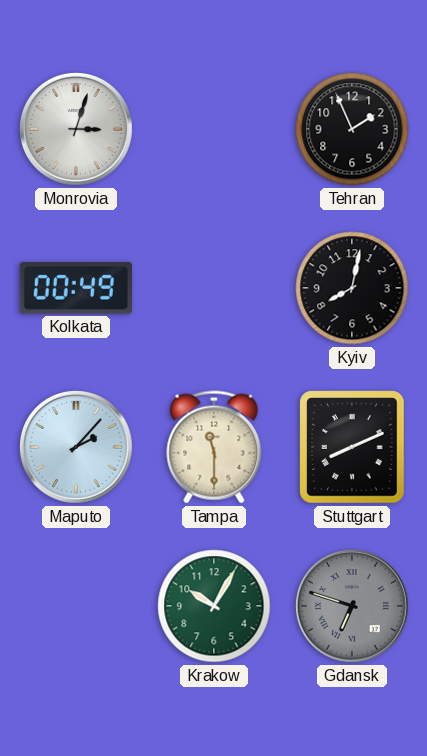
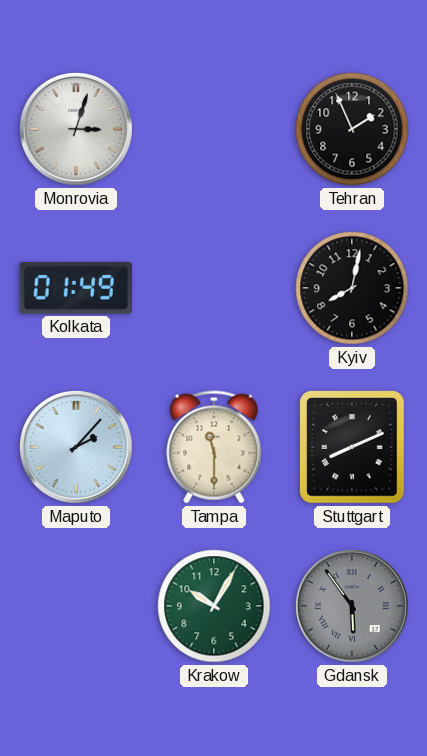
Kolkata: 00:49 -> 01:49
Gdansk: 6:48 -> 5:54
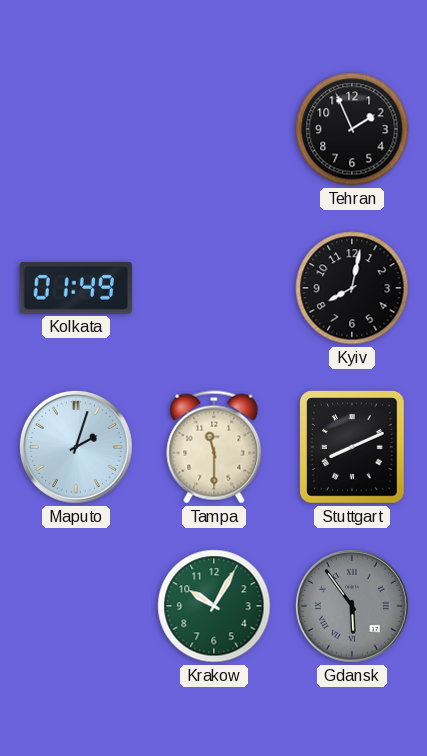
Monrovia: 3:03 -> none
Maputo: 2:07 -> 2:03
